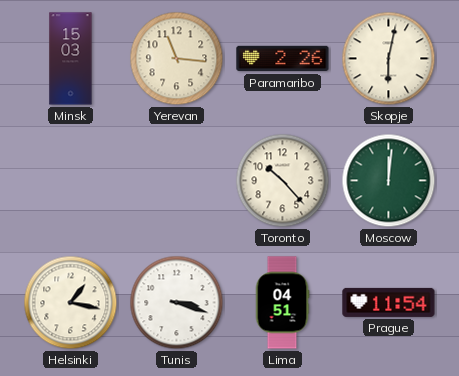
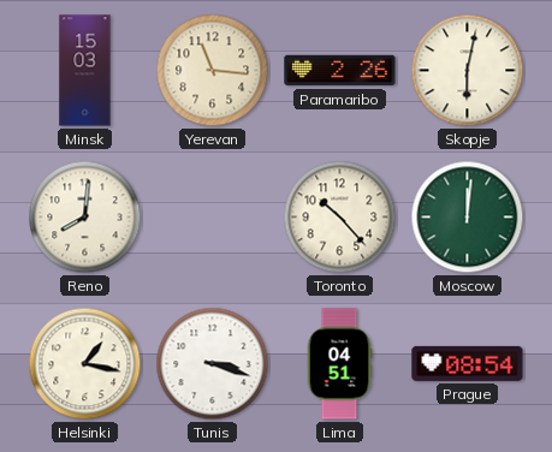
Reno: none -> 8:01
Prague: 11:54 -> 08:54
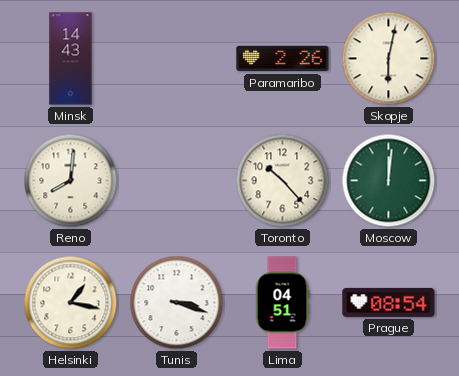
Minsk: 15:03 -> 14:43
Yerevan: 11:16 -> none
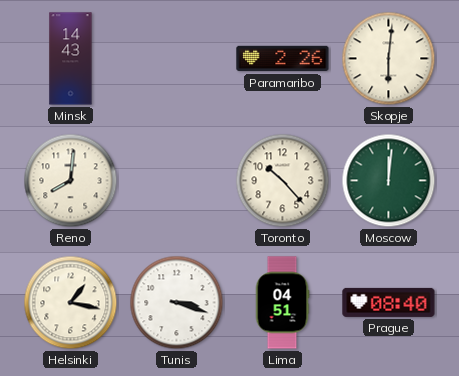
Skopje: 6:02 -> 6:01
Prague: 08:54 -> 08:40
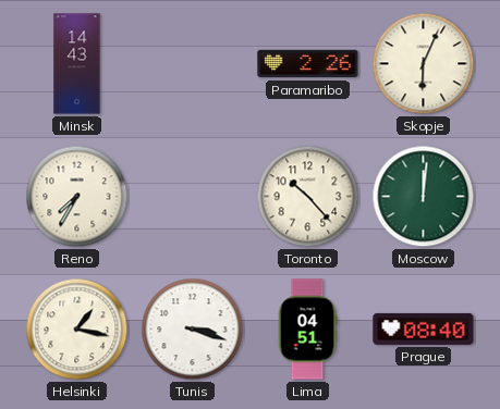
Skopje: 6:01 -> 6:04
Reno: 8:01 -> 7:35
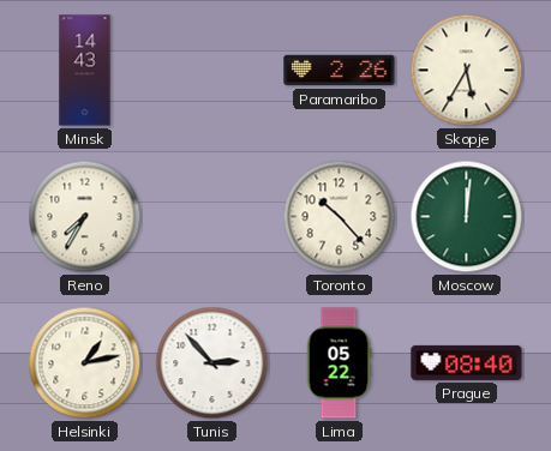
Skopje: 6:04 -> 5:35
Helsinki: 1:17 -> 1:13
Tunis: 3:18 -> 2:53
Lima: 04:51 -> 05:22
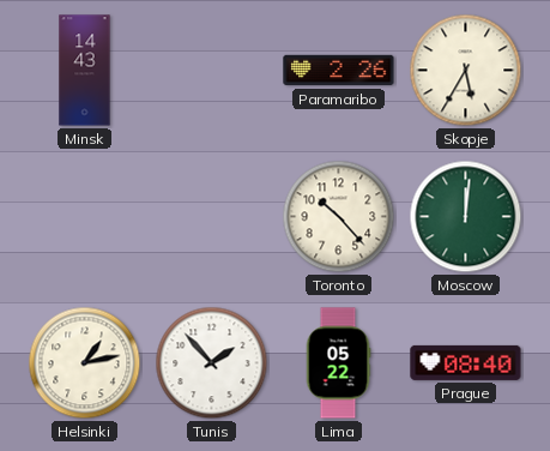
Reno: 7:35 -> none
Tunis: 2:53 -> 1:53
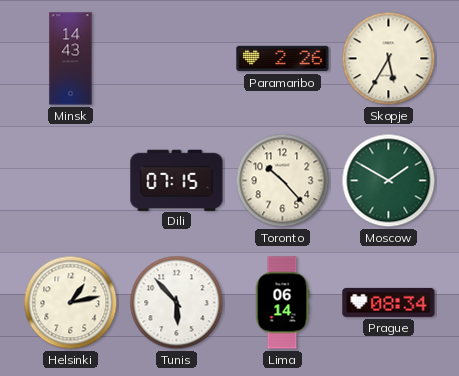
Dili: none -> 07:15
Moscow: 12:01 -> 1:50
Tunis: 1:53 -> 5:53
Lima: 05:22 -> 06:14
Prague: 08:40 -> 08:34
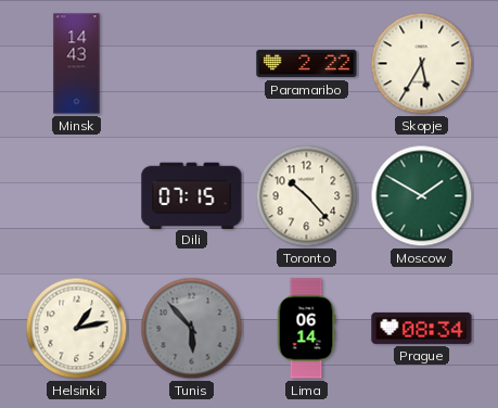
Paramaribo: 2:26 -> 2:22
Tunis dial: white -> grey
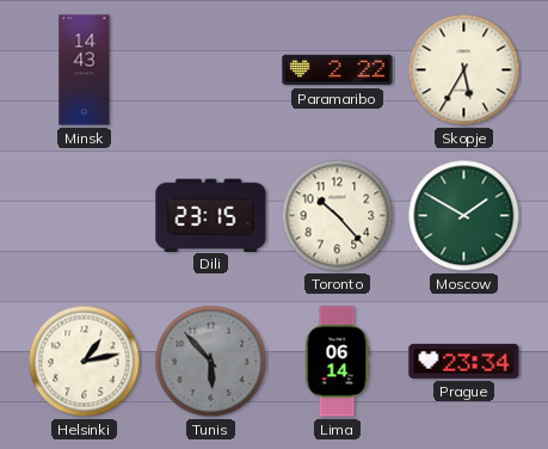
Dili: 07:15 -> 23:15
Prague: 08:34 -> 23:34
